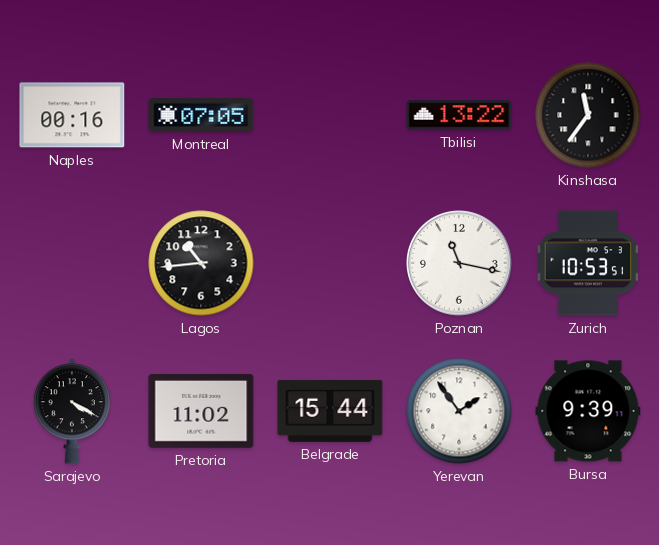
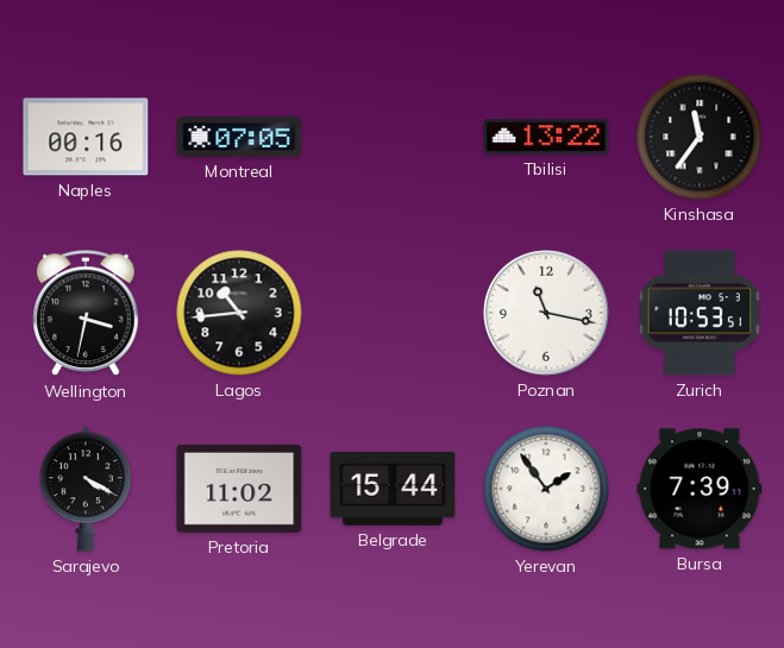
Wellington: none -> 3:32
Bursa: 9:39 -> 7:39
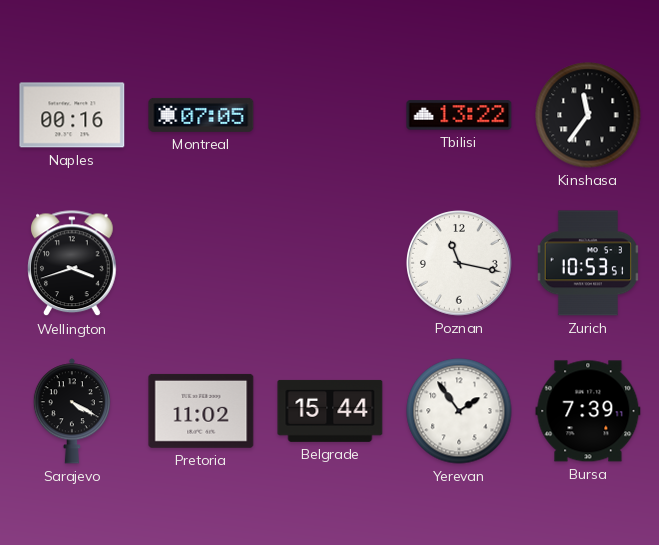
Wellington: 3:32 -> 3:42
Lagos: 10:44 -> none
